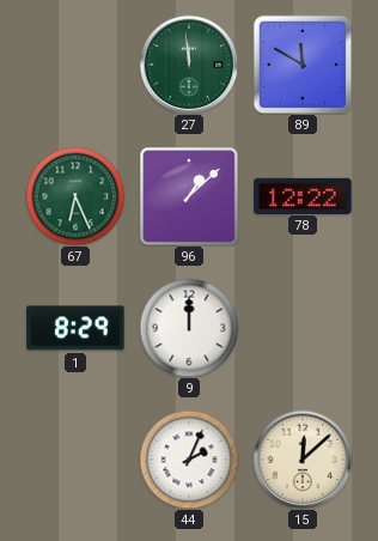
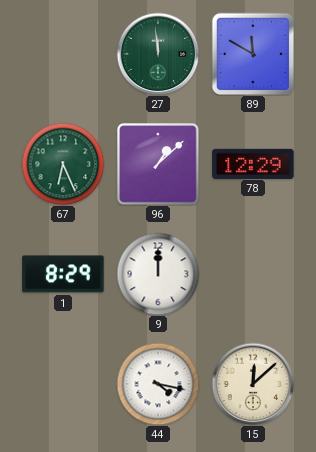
78: 12:22 -> 12:29
44: 2:04 -> 4:17
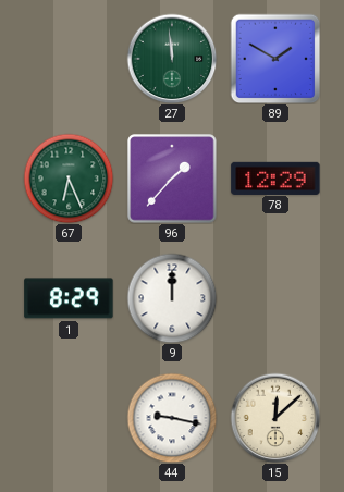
89: 11:50 -> 1:50
96: 1:08 -> 1:37
44: 4:17 -> 9:17
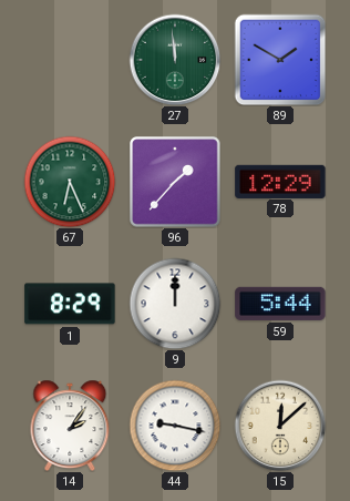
59: none -> 5:44
14: none -> 2:06
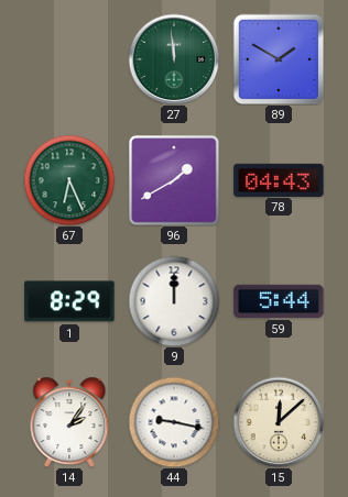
96: 1:37 -> 1:40
78: 12:29 -> 04:43
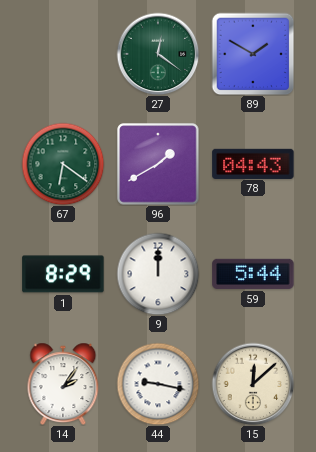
27: 11:59 -> 12:21
67: 6:26 -> 6:21
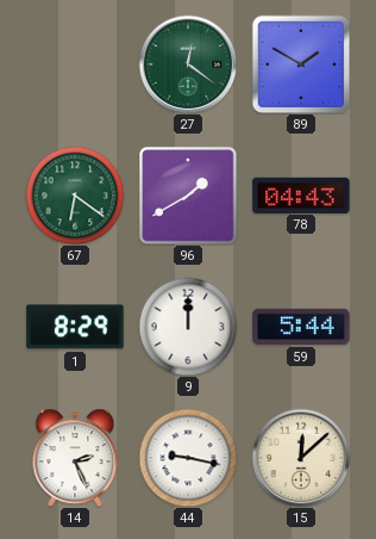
14: 2:06 -> 2:26
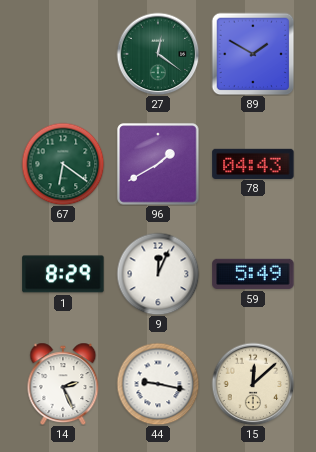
9: 12:00 -> 12:04
59: 5:44 -> 5:49
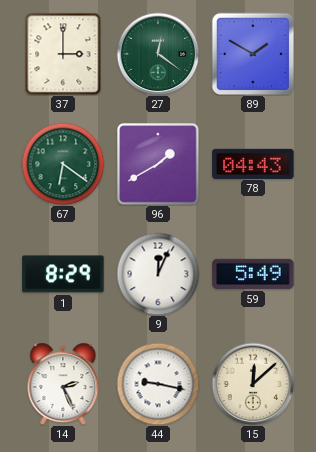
37: none -> 3:00
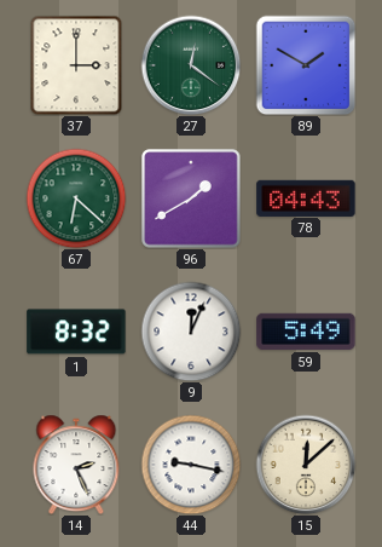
67: 6:21 -> 6:22
1: 8:29 -> 8:32
